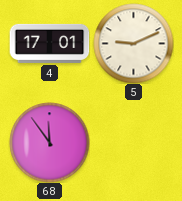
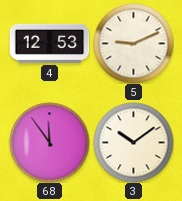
4: 17:01 -> 12:53
3: none -> 10:09
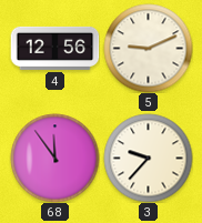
4: 12:53 -> 12:56
3: 10:09 -> 9:37
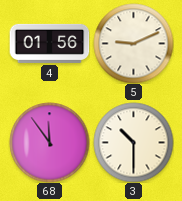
4: 12:56 -> 01:56
3: 9:37 -> 10:30
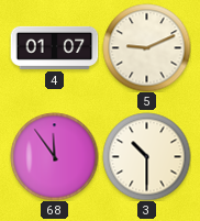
4: 01:56 -> 01:07
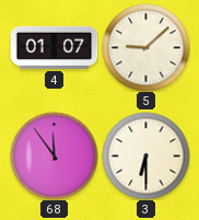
5: 9:11 -> 9:08
3: 10:30 -> 6:30
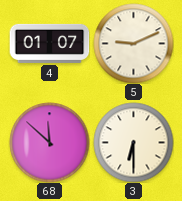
5: 9:08 -> 9:11
68: 11:54 -> 11:52
